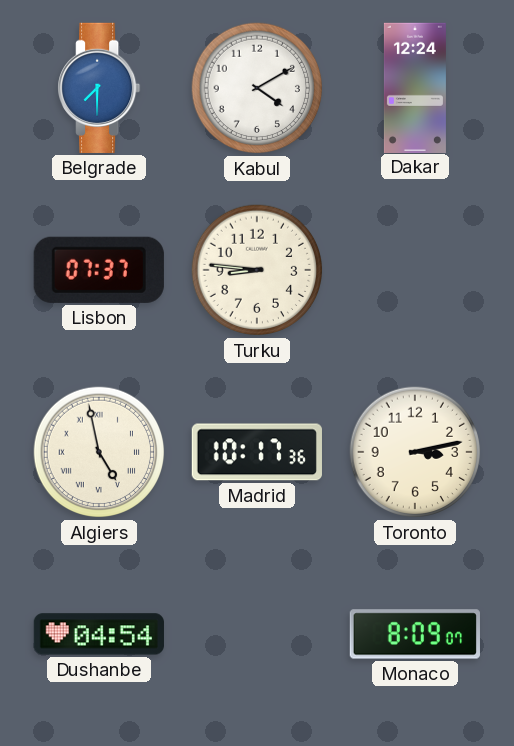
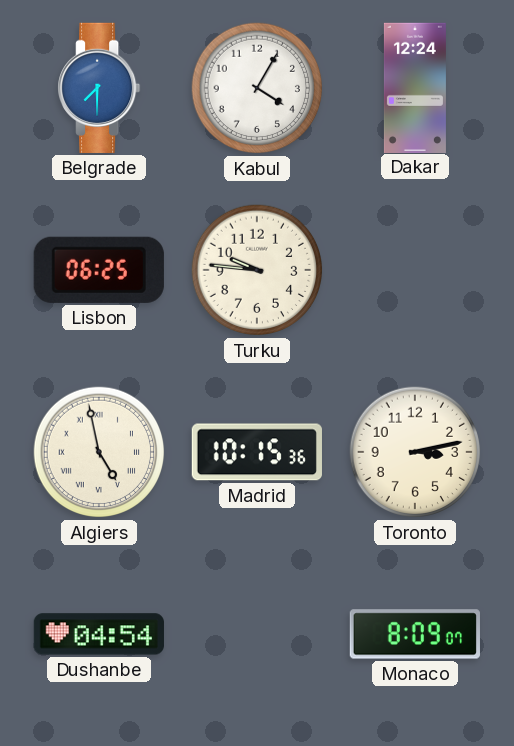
Kabul: 4:10 -> 4:05
Lisbon: 07:37 -> 06:25
Turku: 8:46 -> 9:46
Madrid: 10:17 -> 10:15
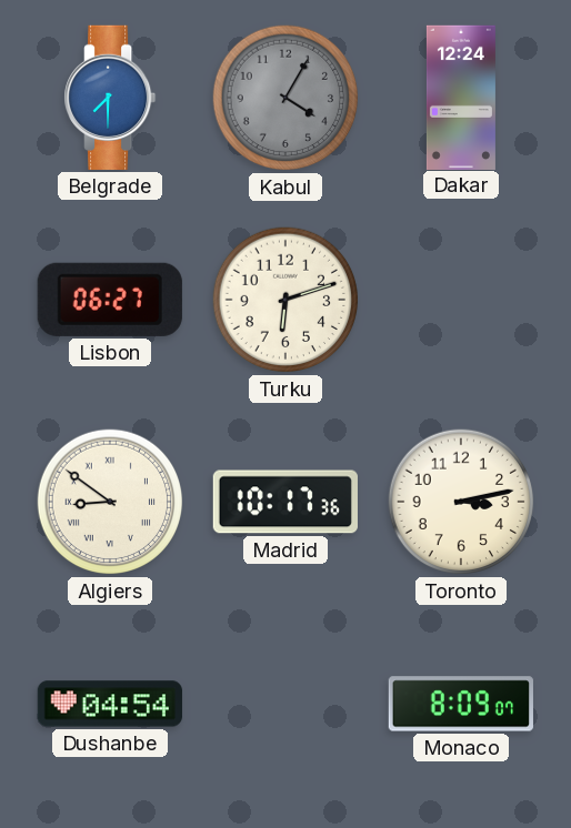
Kabul dial: white -> grey
Lisbon: 06:25 -> 06:27
Turku: 9:46 -> 6:12
Algiers: 4:58 -> 8:51
Madrid: 10:15 -> 10:17
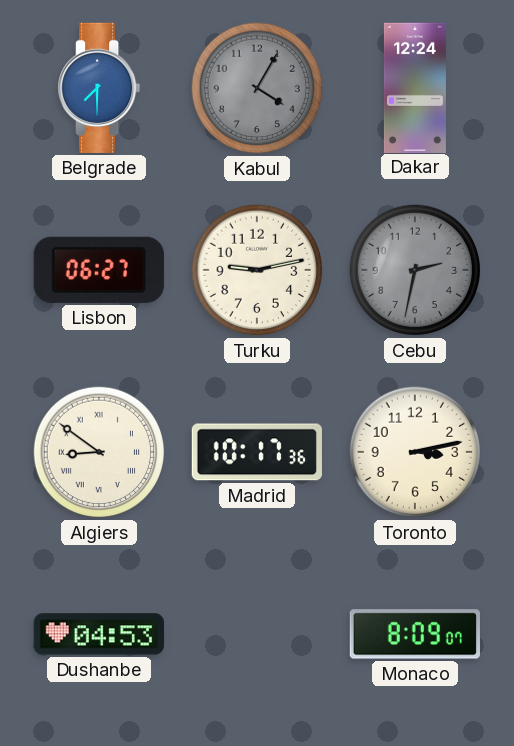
Turku: 6:12 -> 9:13
Cebu: none -> 2:32
Dushanbe: 04:54 -> 04:53
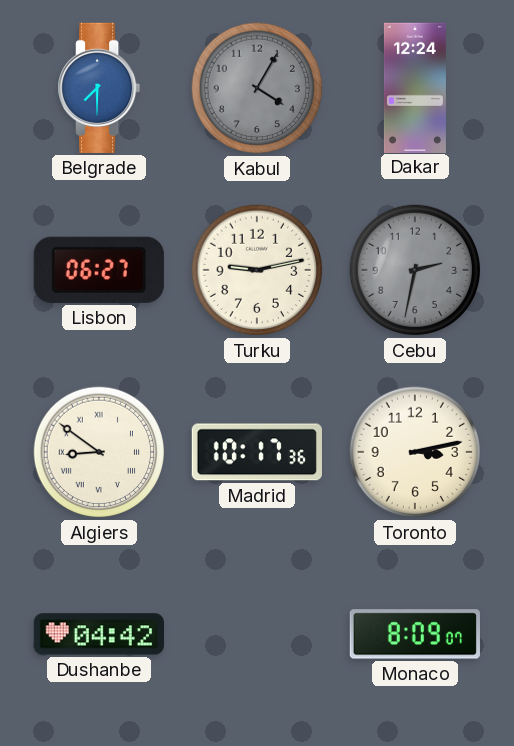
Dushanbe: 04:53 -> 04:42
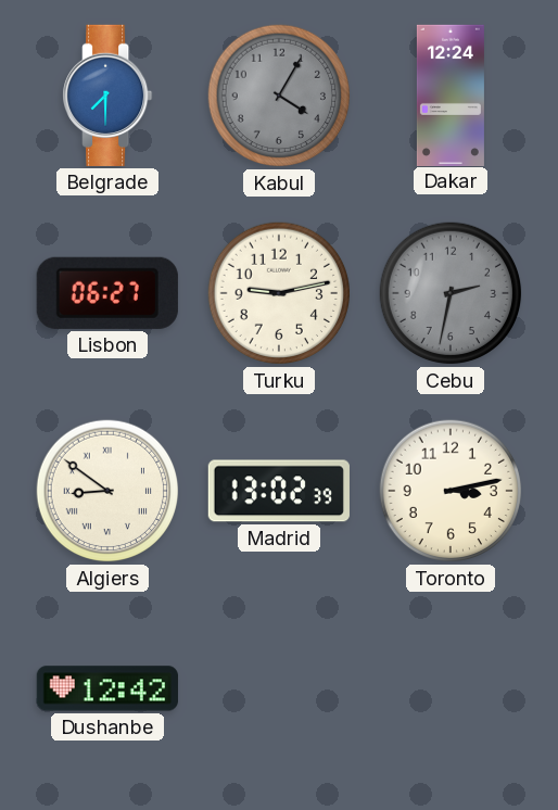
Madrid: 10:17 -> 13:02
Dushanbe: 04:42 -> 12:42
Monaco: 8:09 -> none
